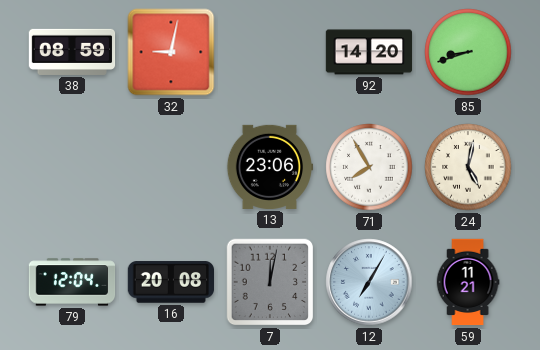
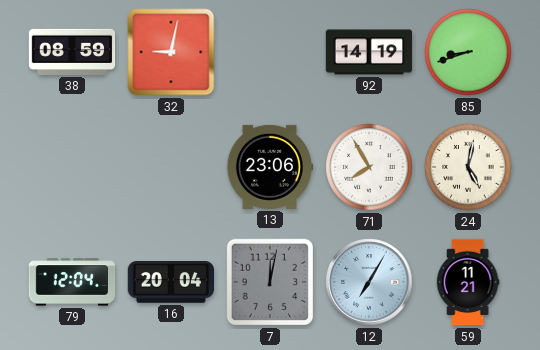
92: 14:20 -> 14:19
16: 20:08 -> 20:04
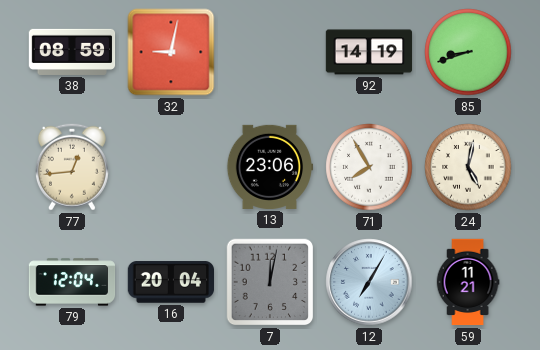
77: none -> 12:44
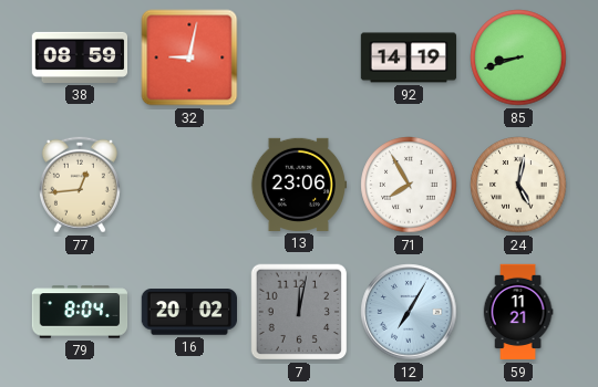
79: 12:04 -> 8:04
16: 20:04 -> 20:02
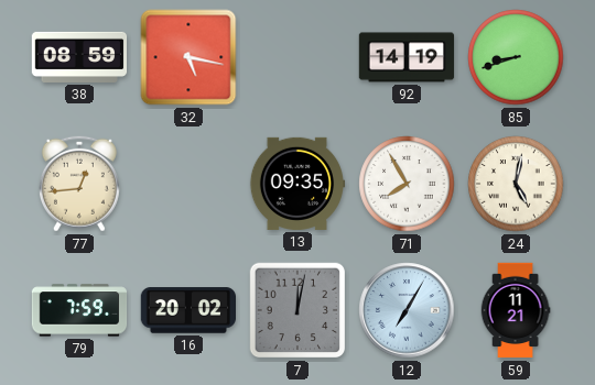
32: 9:02 -> 5:17
13: 23:06 -> 09:35
79: 8:04 -> 7:59
